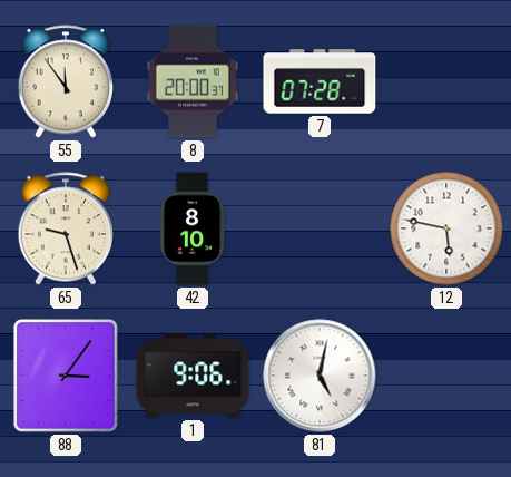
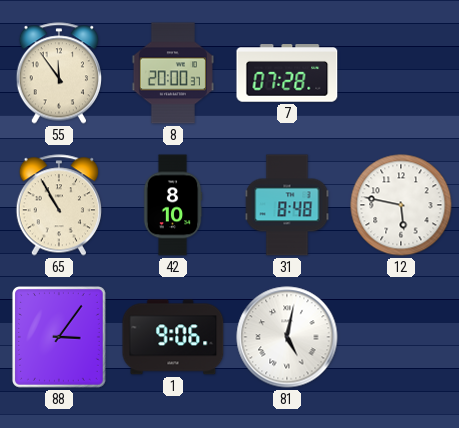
65: 9:27 -> 10:55
31: none -> 8:48
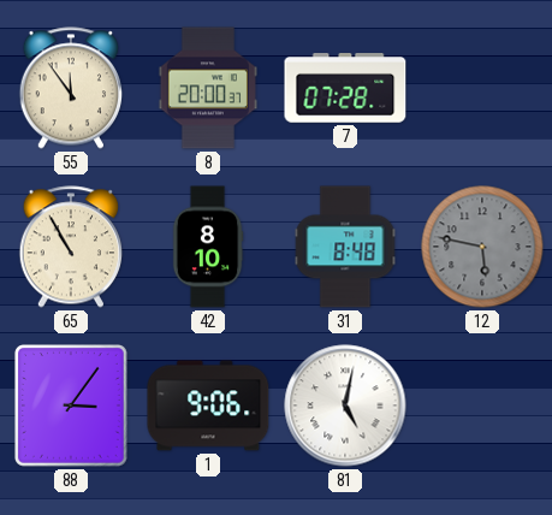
12 dial: white -> grey
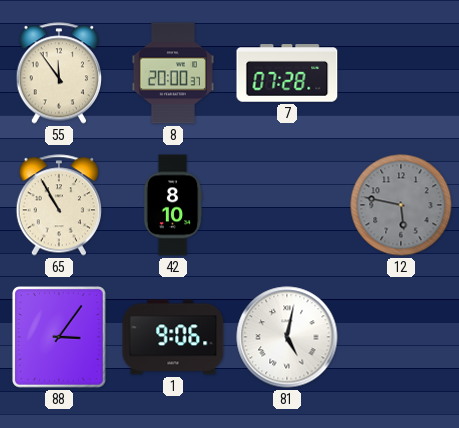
31: 8:48 -> none
